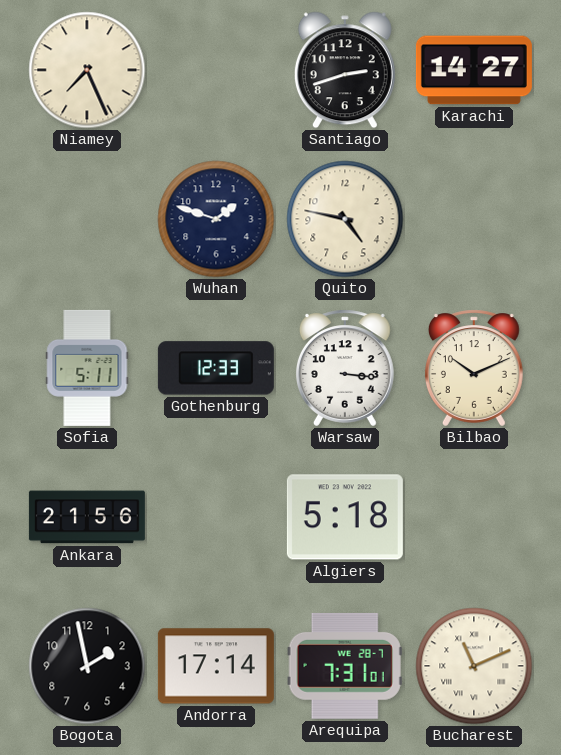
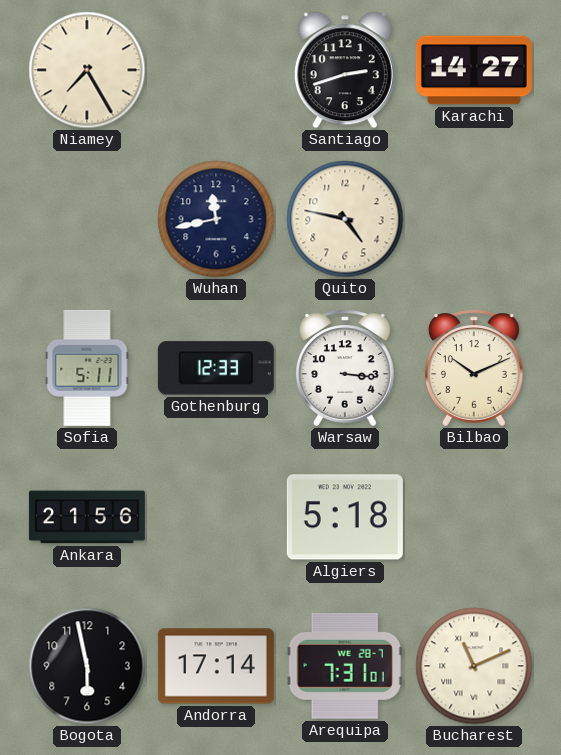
Niamey: 7:26 -> 7:25
Wuhan: 1:48 -> 11:43
Bogota: 1:58 -> 5:58
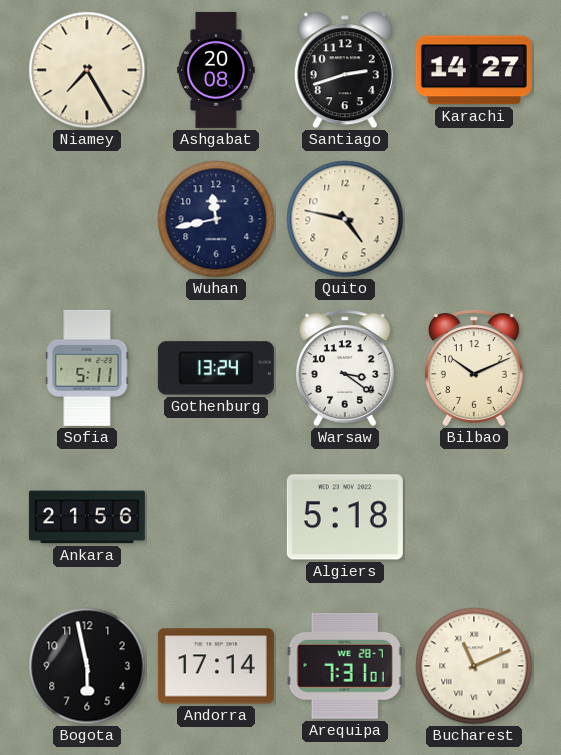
Ashgabat: none -> 20:08
Gothenburg: 12:33 -> 13:24
Warsaw: 3:16 -> 3:21
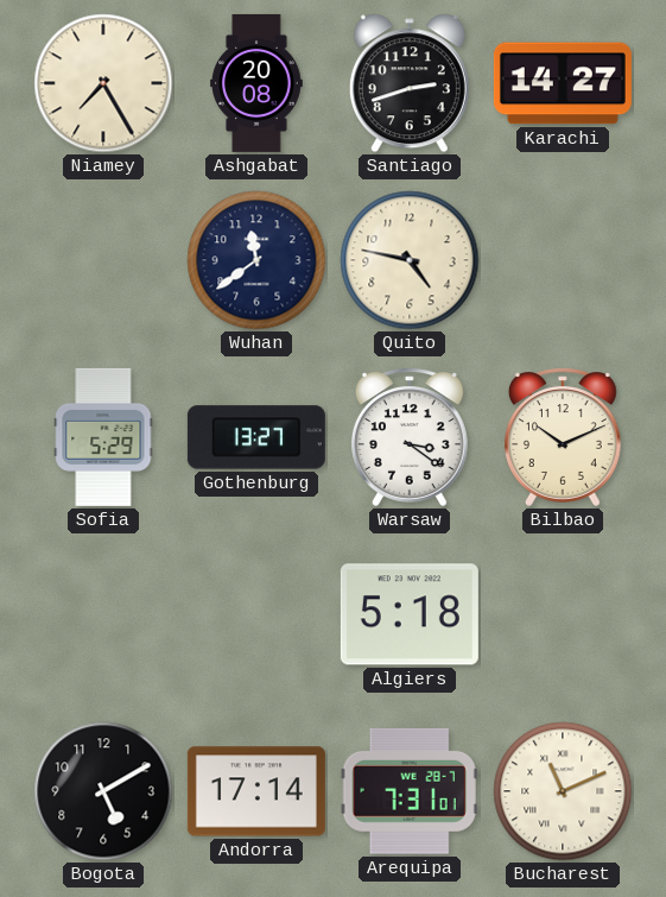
Wuhan: 11:43 -> 11:39
Sofia: 5:11 -> 5:29
Gothenburg: 13:24 -> 13:27
Ankara: 21:56 -> none
Bogota: 5:58 -> 5:10
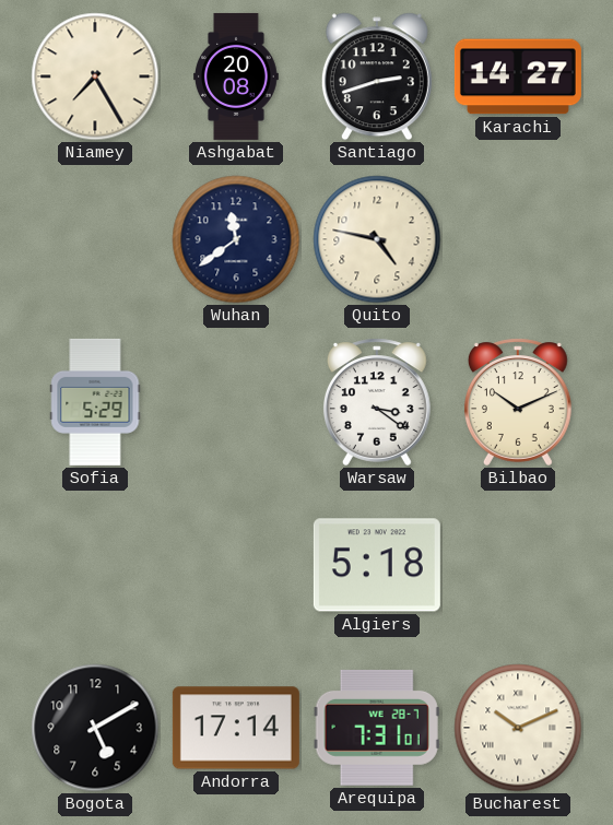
Gothenburg: 13:27 -> none
Bucharest: 11:11 -> 10:11
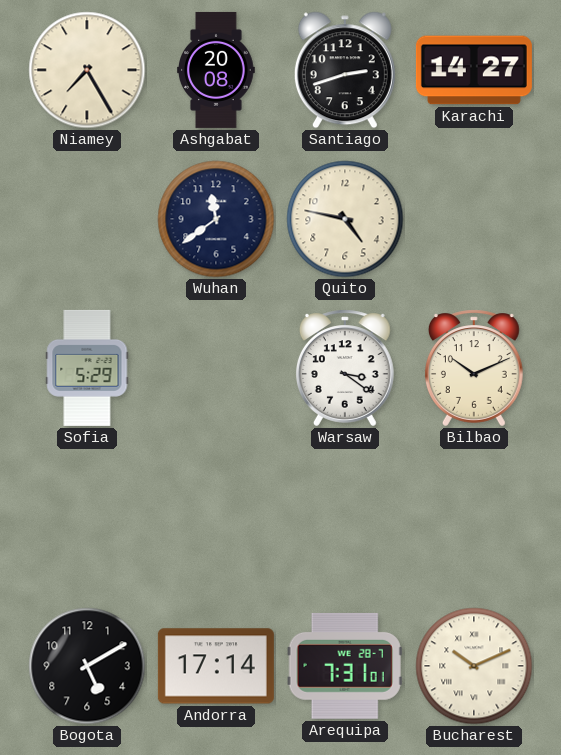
Algiers: 5:18 -> none
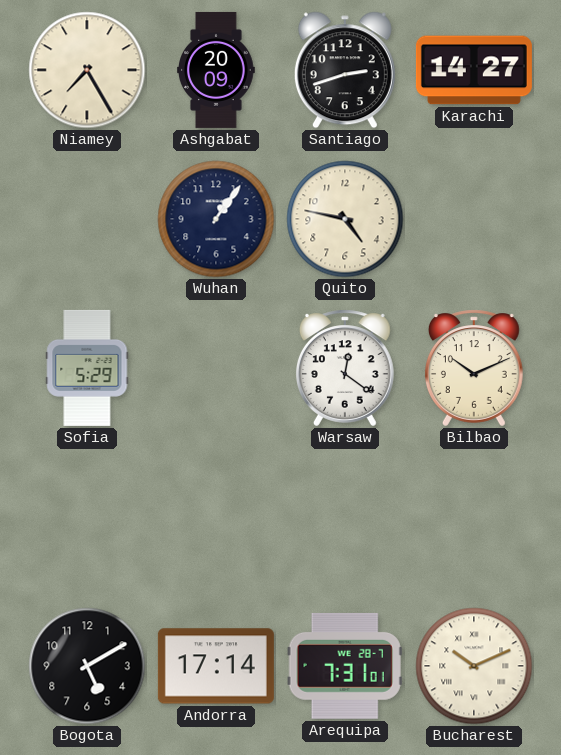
Ashgabat: 20:08 -> 20:09
Wuhan: 11:39 -> 1:06
Warsaw: 3:21 -> 12:21
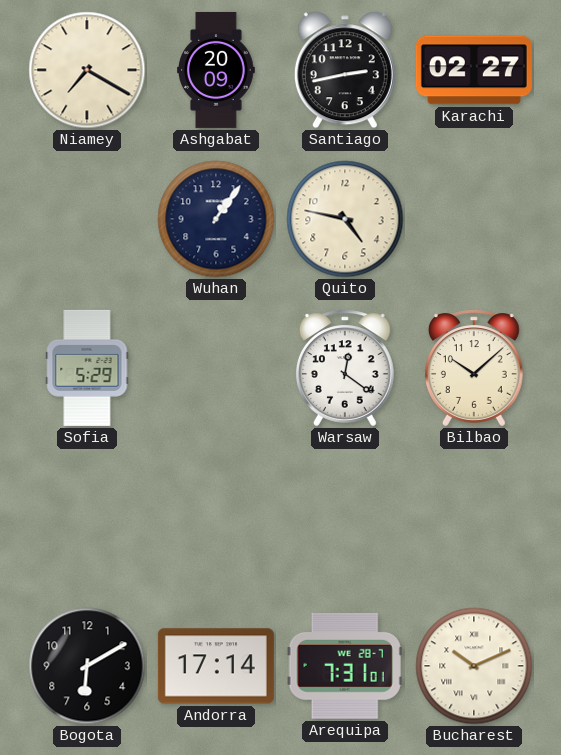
Niamey: 7:25 -> 7:20
Santiago: 2:42 -> 2:43
Karachi: 14:27 -> 02:27
Bilbao: 10:11 -> 10:08
Bogota: 5:10 -> 6:10
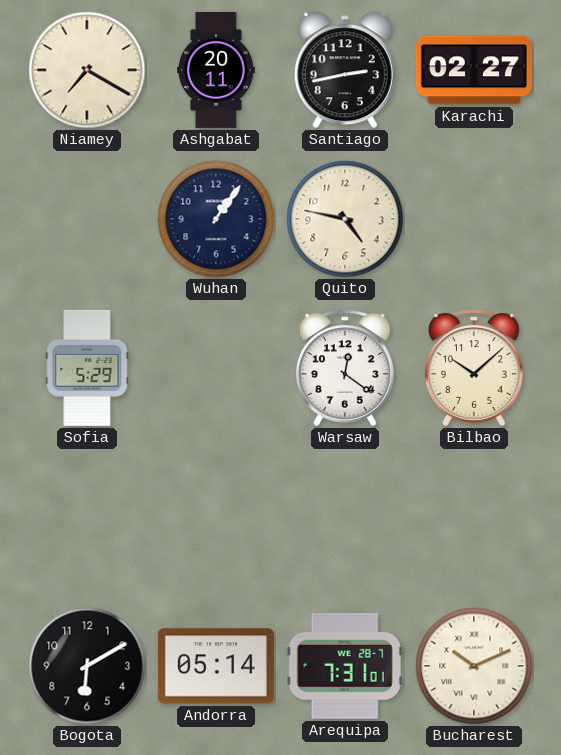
Ashgabat: 20:09 -> 20:11
Andorra: 17:14 -> 05:14
